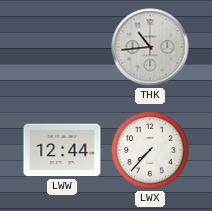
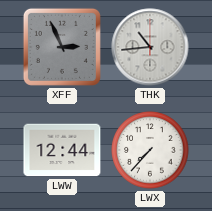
XFF: none -> 2:56
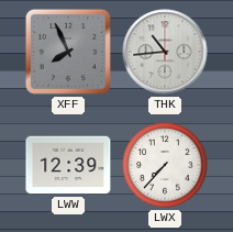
XFF: 2:56 -> 7:56
LWW: 12:44 -> 12:39
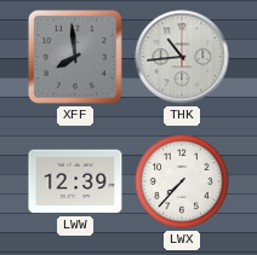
XFF: 7:56 -> 7:59
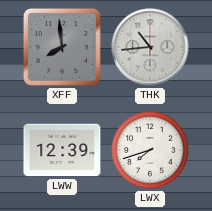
LWX: 7:37 -> 7:42
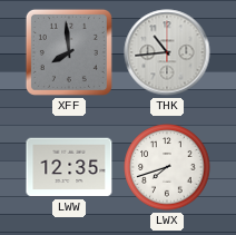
LWW: 12:39 -> 12:35
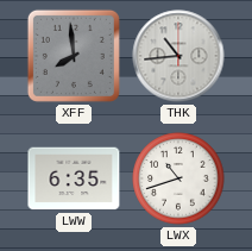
LWW: 12:35 -> 6:35
LWX: 7:42 -> 10:42
